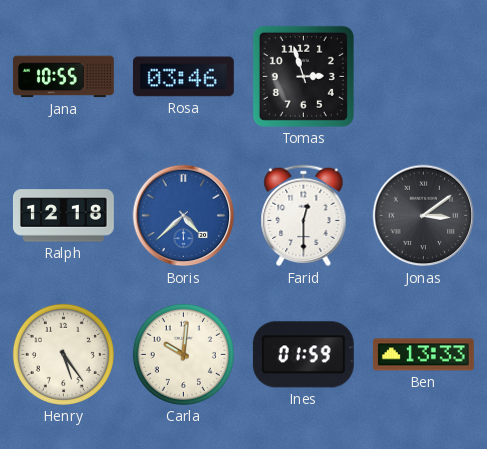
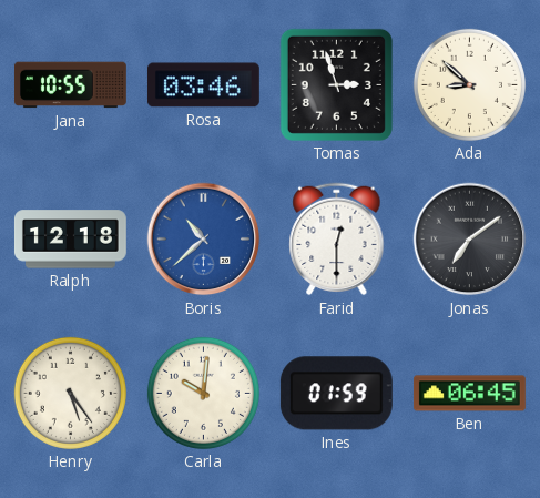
Ada: none -> 8:52
Boris: 4:38 -> 10:38
Jonas: 3:09 -> 7:09
Ben: 13:33 -> 06:45
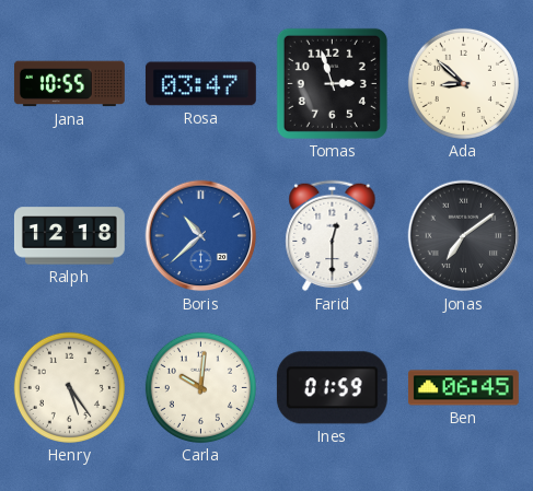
Rosa: 03:46 -> 03:47
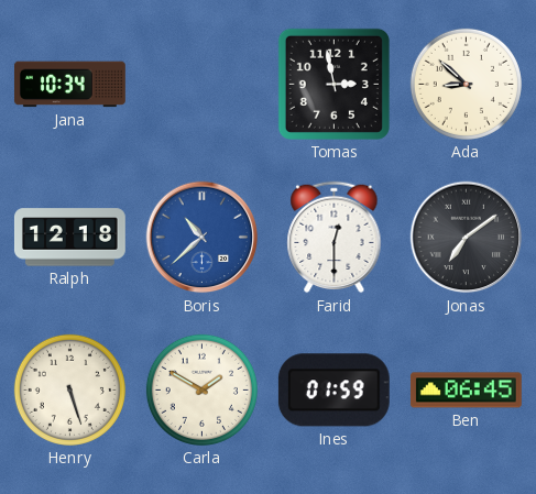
Jana: 10:55 -> 10:34
Rosa: 03:47 -> none
Tomas: 2:57 -> 2:58
Henry: 5:24 -> 5:27
Carla: 10:01 -> 1:50
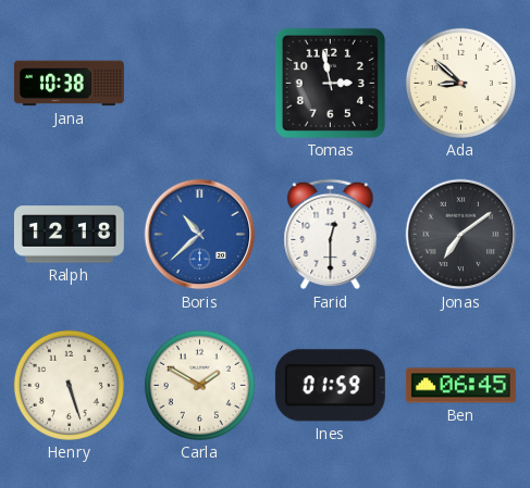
Jana: 10:34 -> 10:38
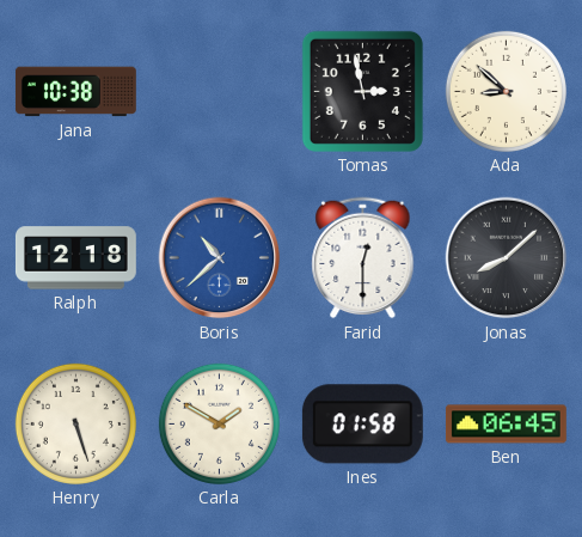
Jonas: 7:09 -> 8:08
Ines: 01:59 -> 01:58
